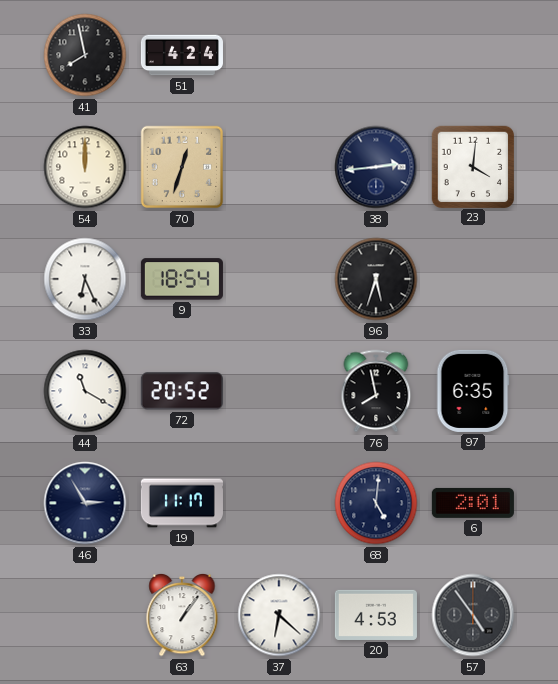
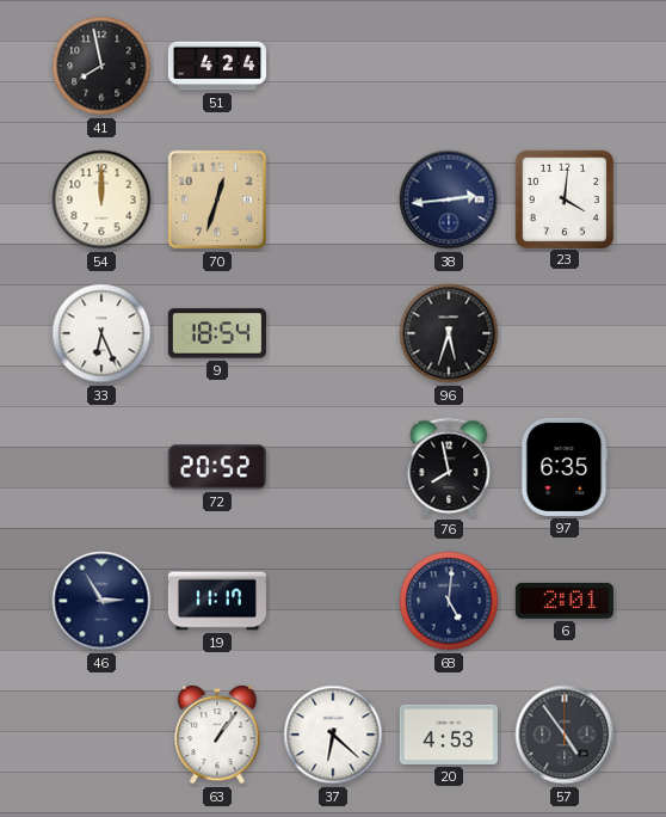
44: 11:20 -> none
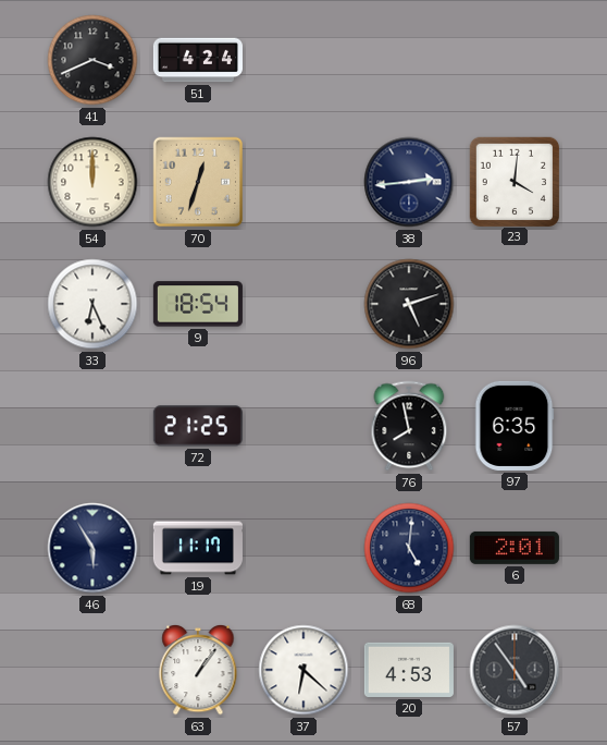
41: 7:58 -> 3:41
96: 5:33 -> 5:12
72: 20:52 -> 21:25
46: 2:55 -> 5:55
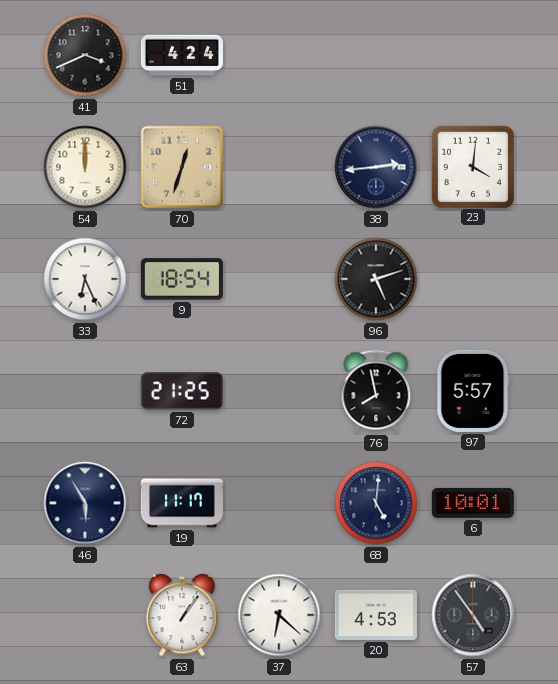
97: 6:35 -> 5:57
6: 2:01 -> 10:01
